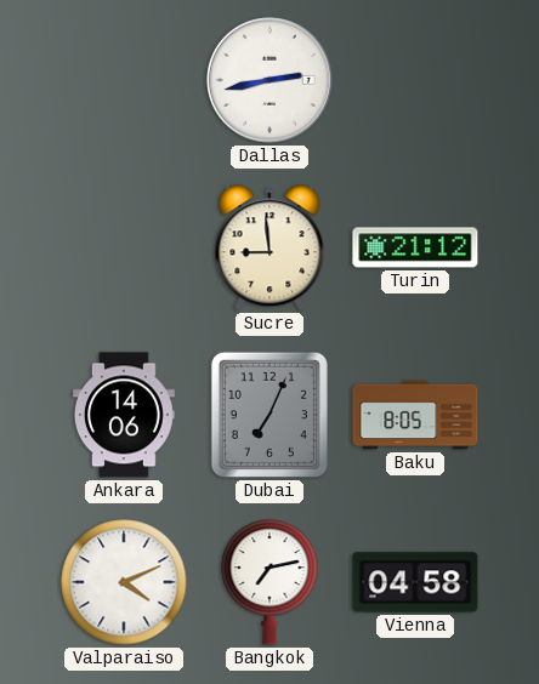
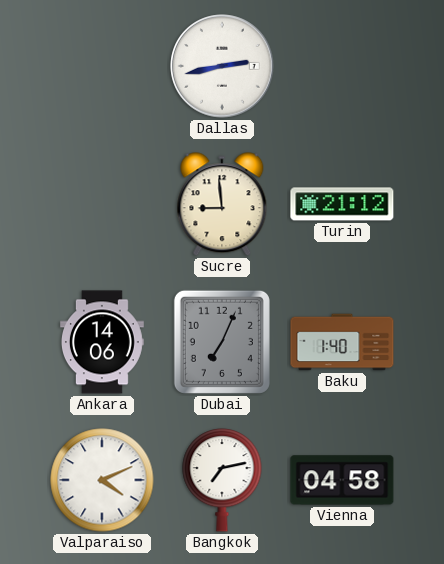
Baku: 8:05 -> 1:40
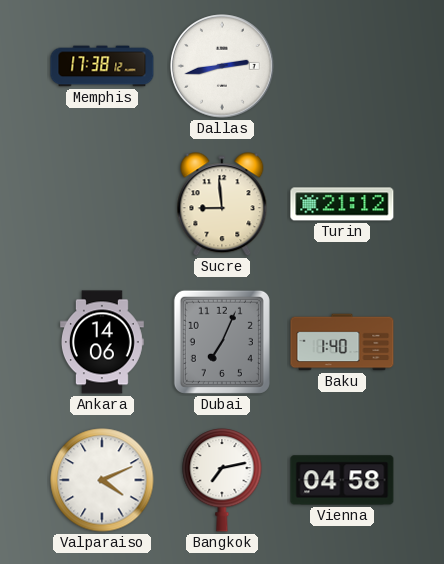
Memphis: none -> 17:38
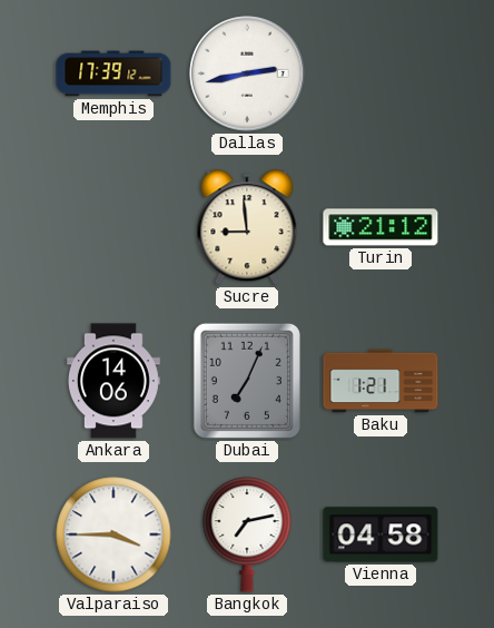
Memphis: 17:38 -> 17:39
Baku: 1:40 -> 1:21
Valparaiso: 4:11 -> 3:45
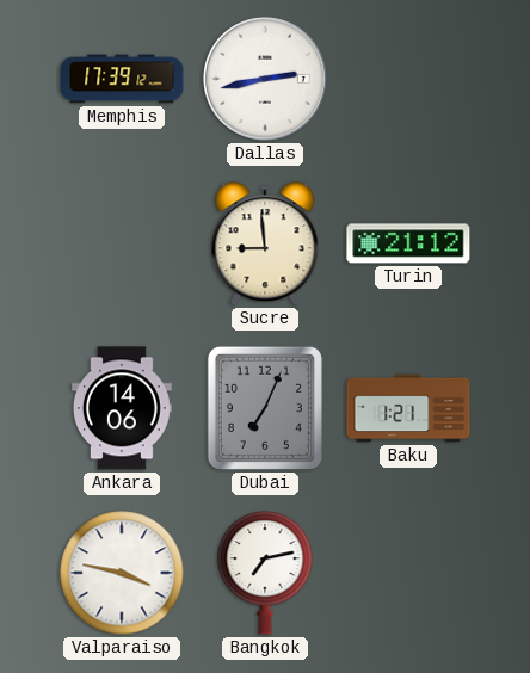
Valparaiso: 3:45 -> 3:47
Vienna: 04:58 -> none
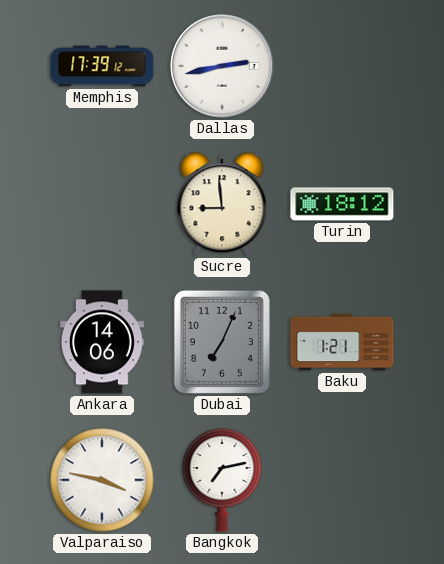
Turin: 21:12 -> 18:12
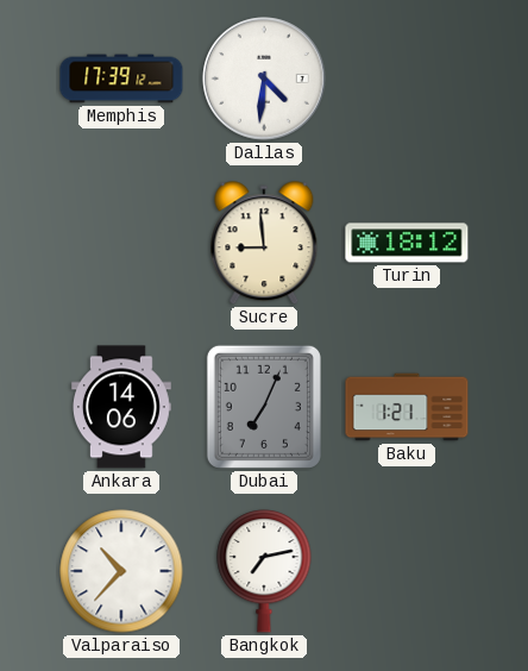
Dallas: 2:43 -> 4:31
Valparaiso: 3:47 -> 10:37
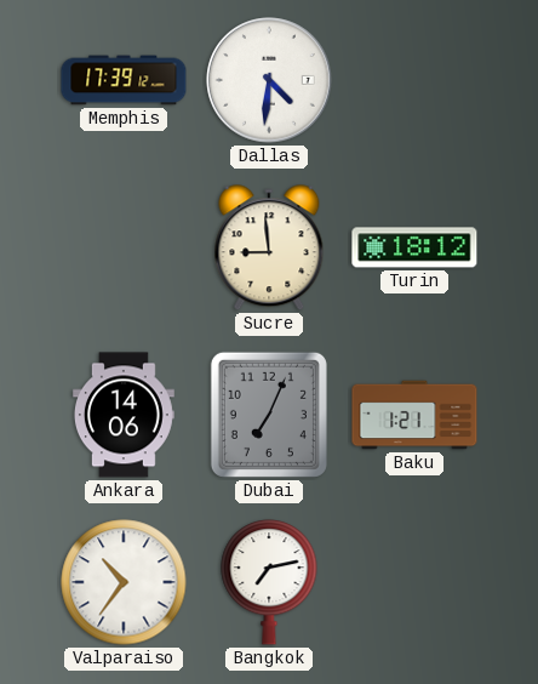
Valparaiso: 10:37 -> 10:36
